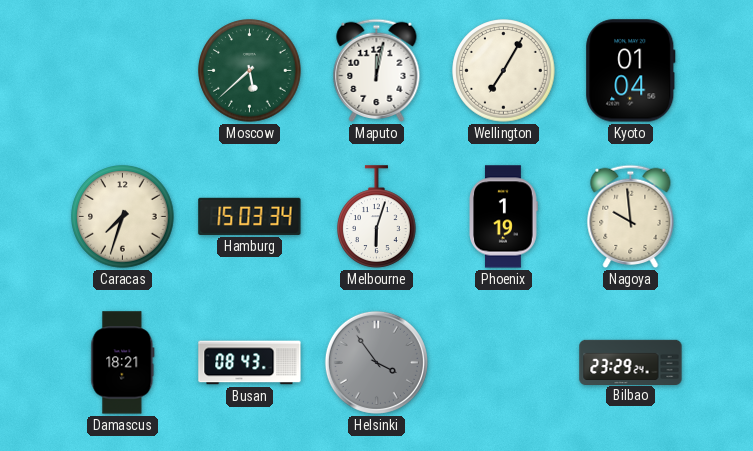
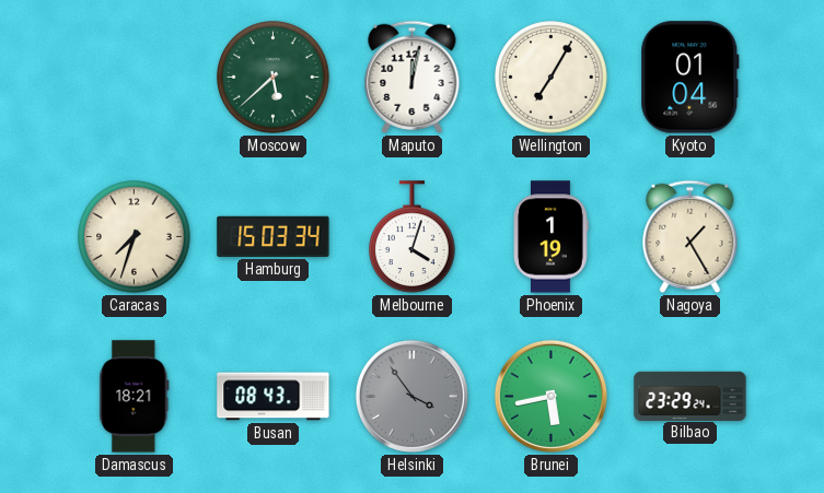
Melbourne: 6:03 -> 4:03
Nagoya: 9:59 -> 1:25
Brunei: none -> 5:43
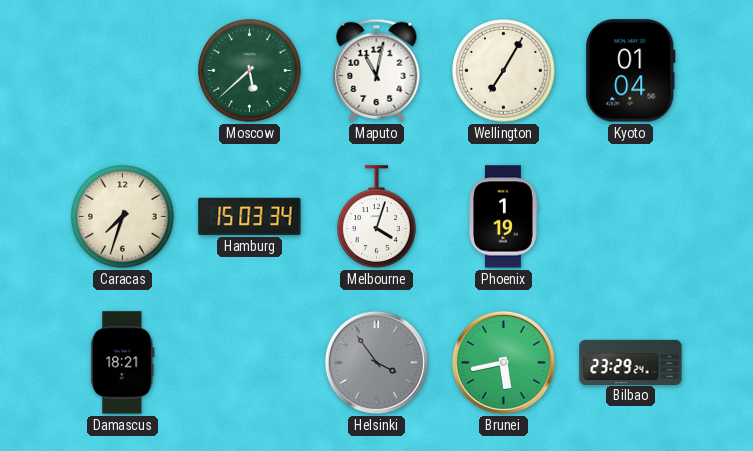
Maputo: 12:02 -> 11:02
Nagoya: 1:25 -> none
Busan: 08:43 -> none
